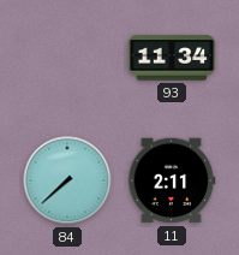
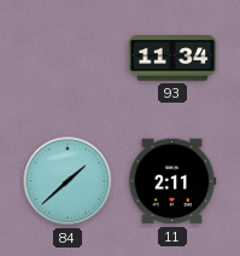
84: 7:38 -> 1:38
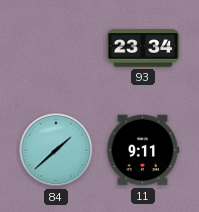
93: 11:34 -> 23:34
11: 2:11 -> 9:11
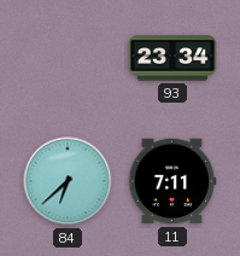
84: 1:38 -> 6:38
11: 9:11 -> 7:11
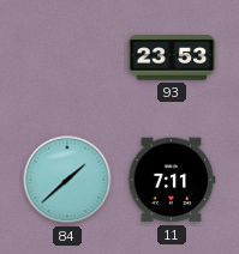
93: 23:34 -> 23:53
84: 6:38 -> 1:38
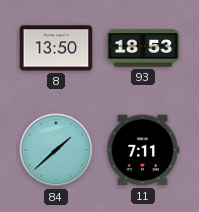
8: none -> 13:50
93: 23:53 -> 18:53
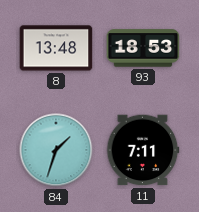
8: 13:50 -> 13:48
84: 1:38 -> 1:33
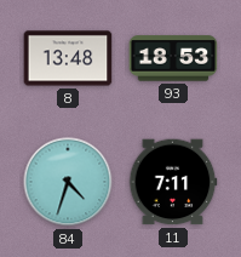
84: 1:33 -> 4:33
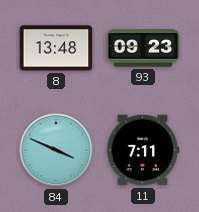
93: 18:53 -> 09:23
84: 4:33 -> 3:49
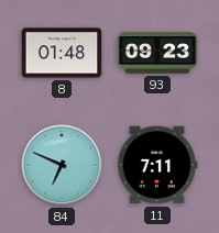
8: 13:48 -> 01:48
84: 3:49 -> 6:49
